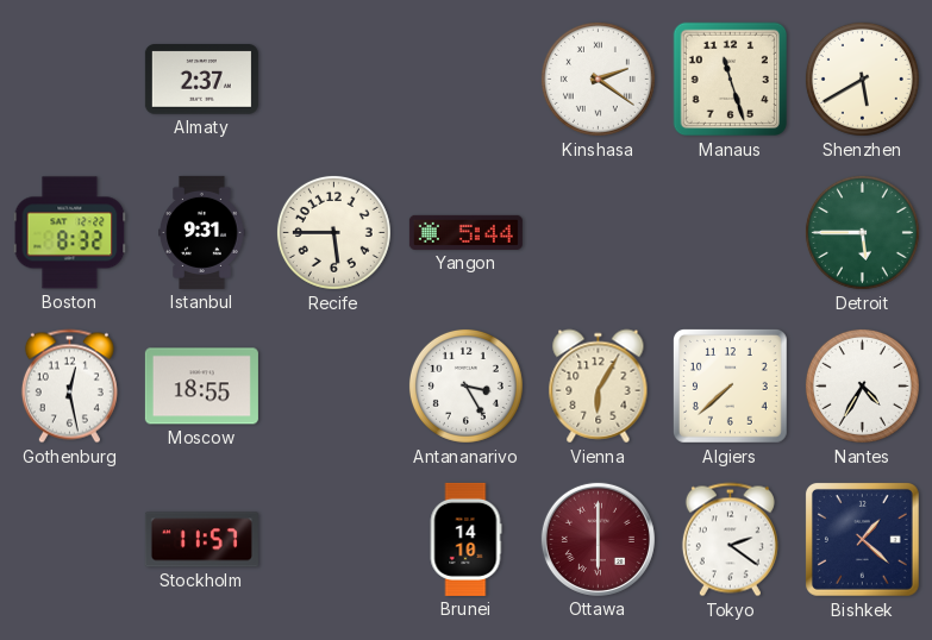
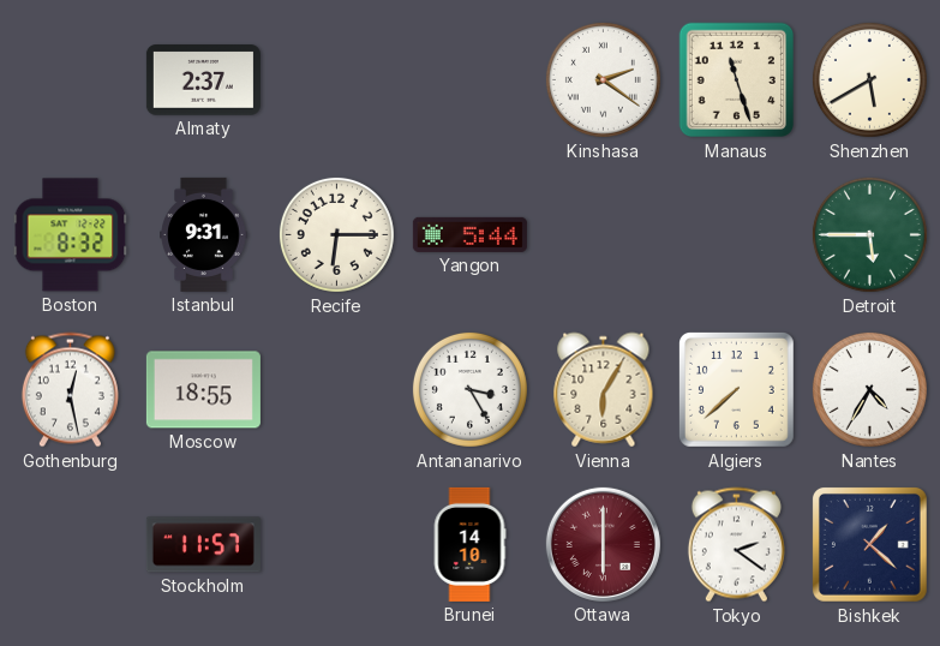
Recife: 5:45 -> 6:15
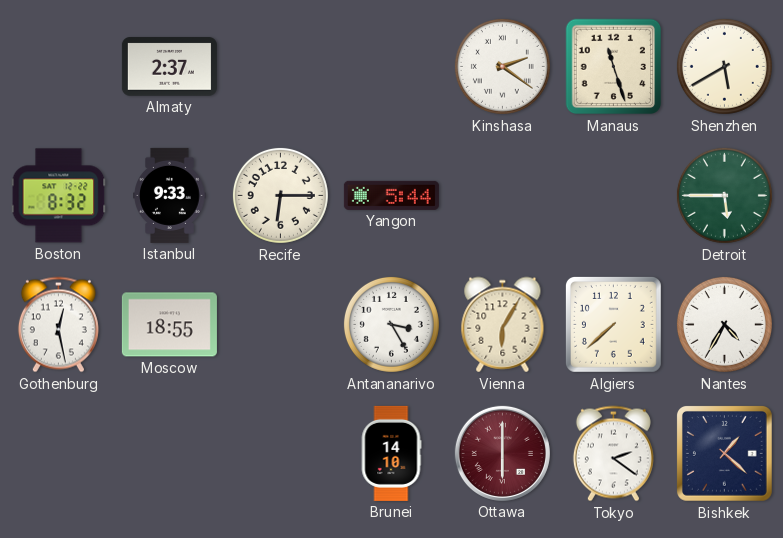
Istanbul: 9:31 -> 9:33
Stockholm: 11:57 -> none
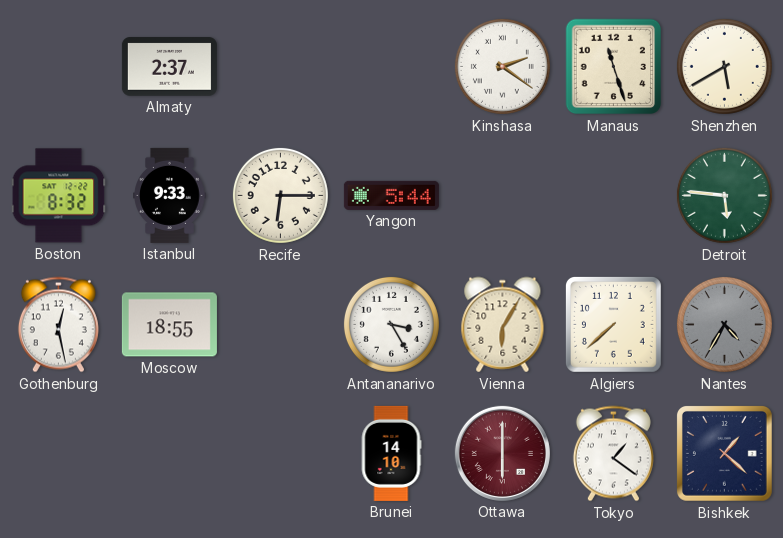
Detroit: 5:45 -> 5:46
Nantes dial: white -> grey
Tokyo: 2:21 -> 1:21
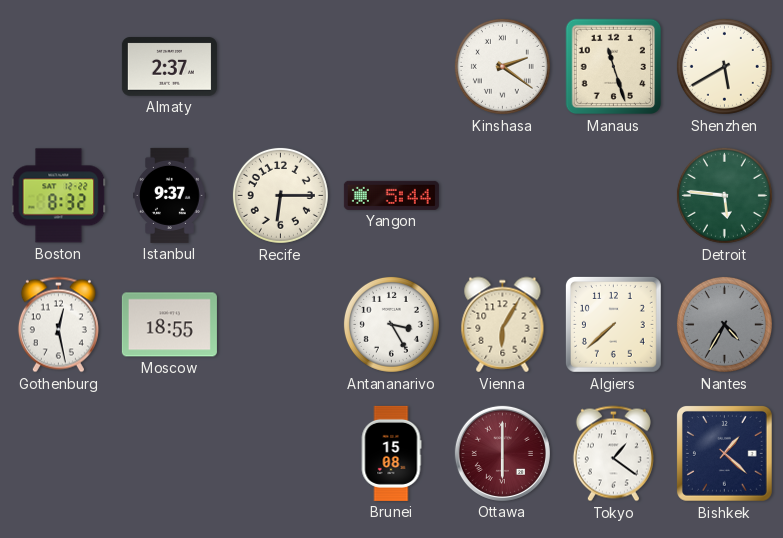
Istanbul: 9:33 -> 9:37
Brunei: 14:10 -> 15:08
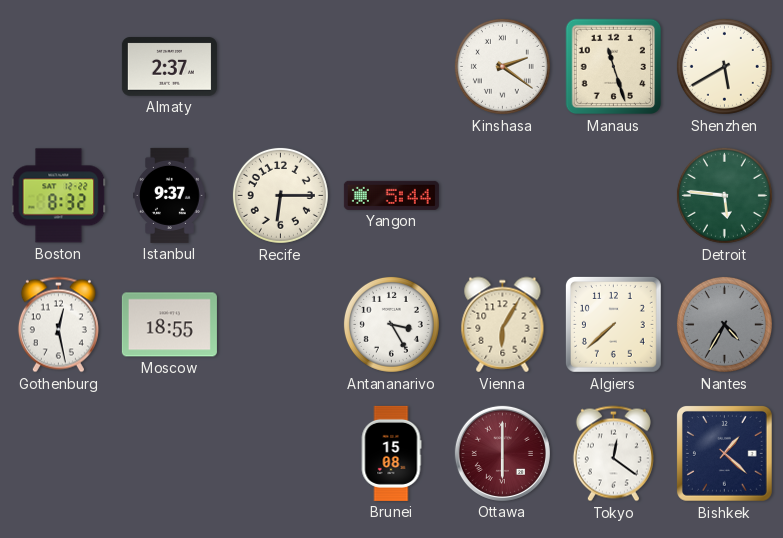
Tokyo: 1:21 -> 12:21
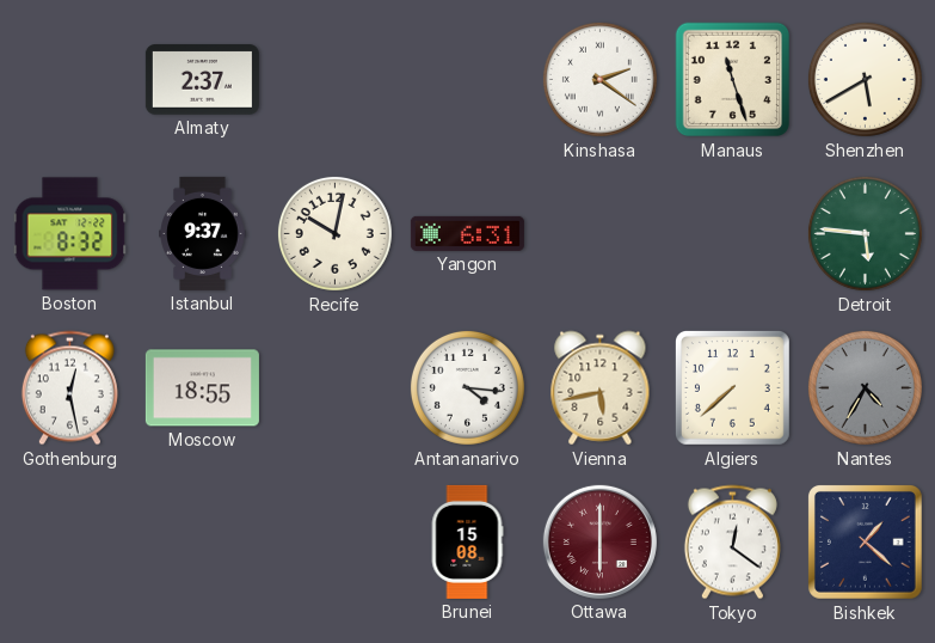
Recife: 6:15 -> 10:02
Yangon: 5:44 -> 6:31
Antananarivo: 3:25 -> 4:16
Vienna: 6:05 -> 5:43
